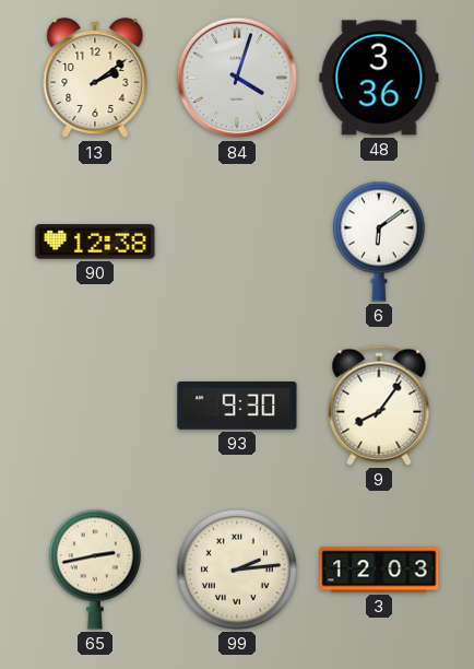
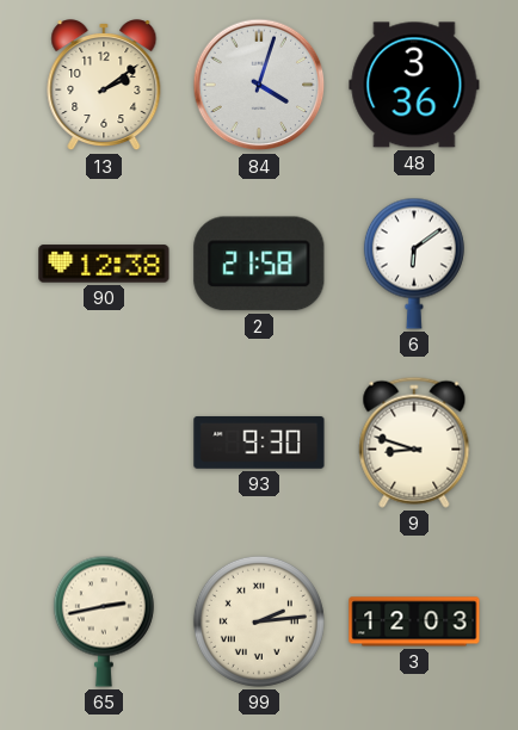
2: none -> 21:58
9: 8:06 -> 8:48
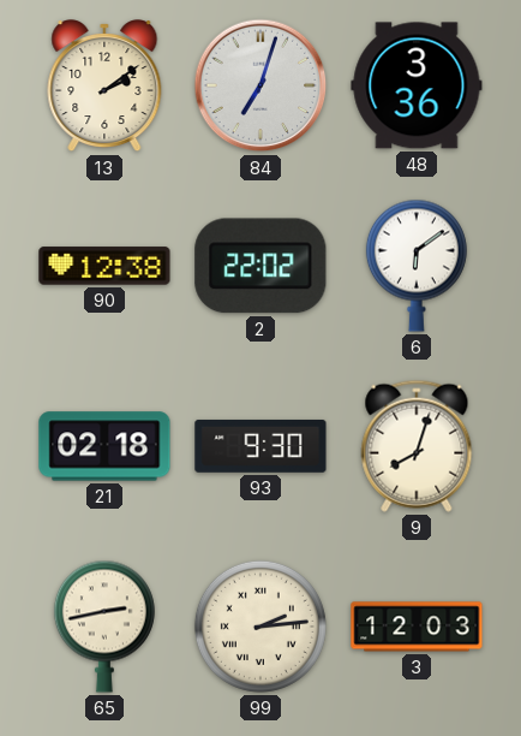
84: 4:03 -> 7:03
2: 21:58 -> 22:02
21: none -> 02:18
9: 8:48 -> 8:03
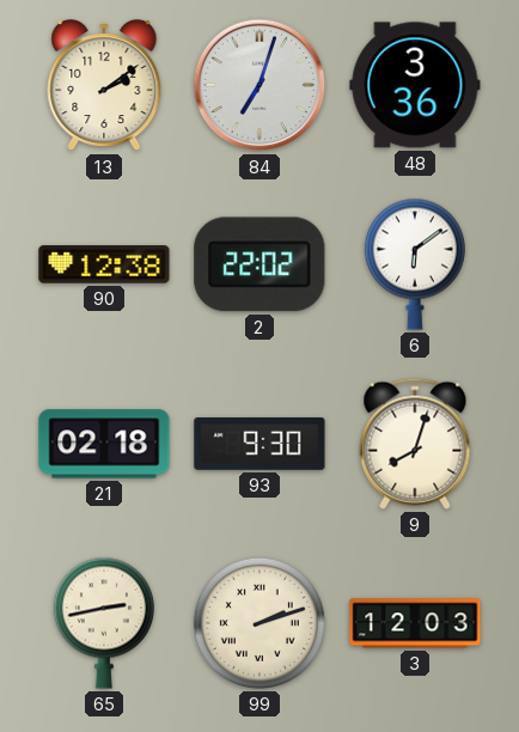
99: 2:14 -> 2:12
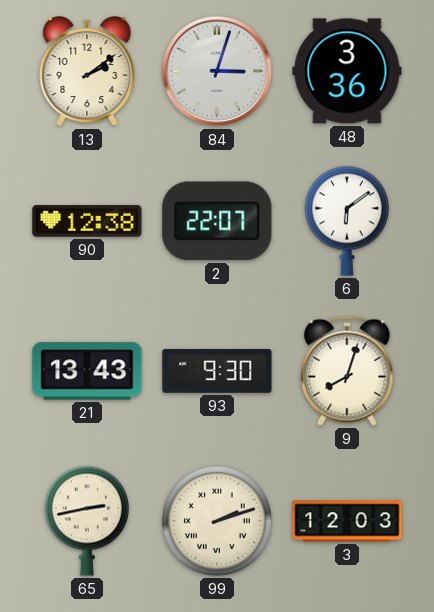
84: 7:03 -> 3:03
2: 22:02 -> 22:07
21: 02:18 -> 13:43
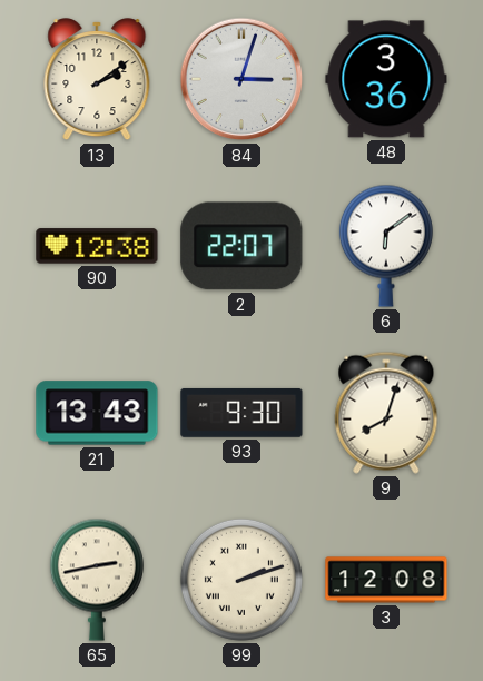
3: 12:03 -> 12:08
